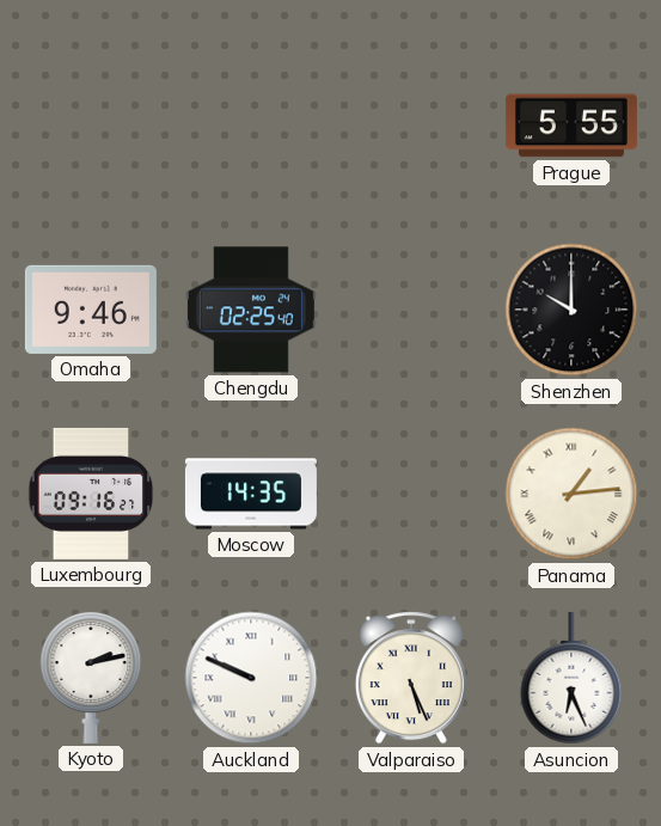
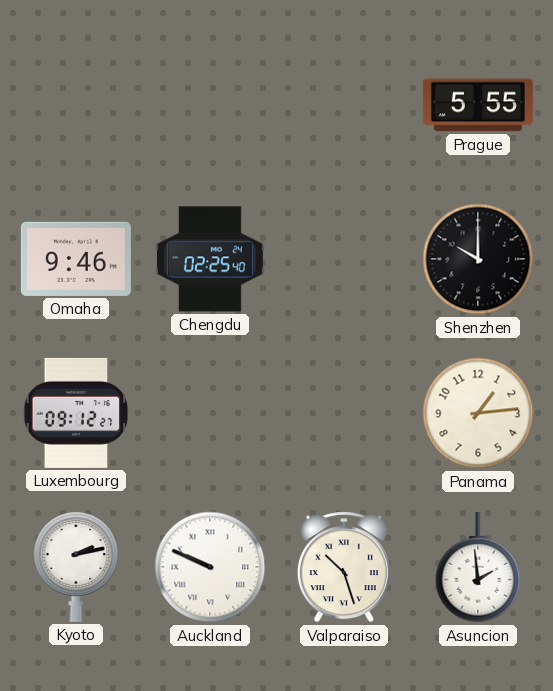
Luxembourg: 09:16 -> 09:12
Moscow: 14:35 -> none
Panama numerals: Roman -> Arabic
Valparaiso: 5:26 -> 10:27
Asuncion: 6:26 -> 1:59
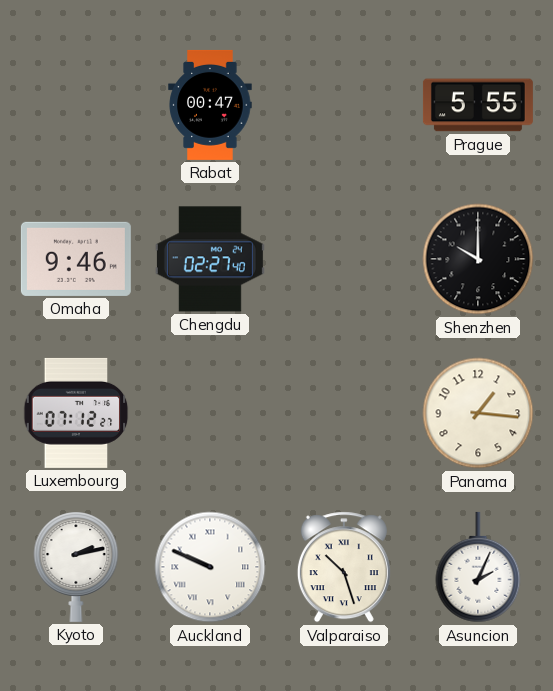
Rabat: none -> 00:47
Chengdu: 02:25 -> 02:27
Luxembourg: 09:12 -> 07:12
Panama: 1:14 -> 1:16
Asuncion: 1:59 -> 2:04
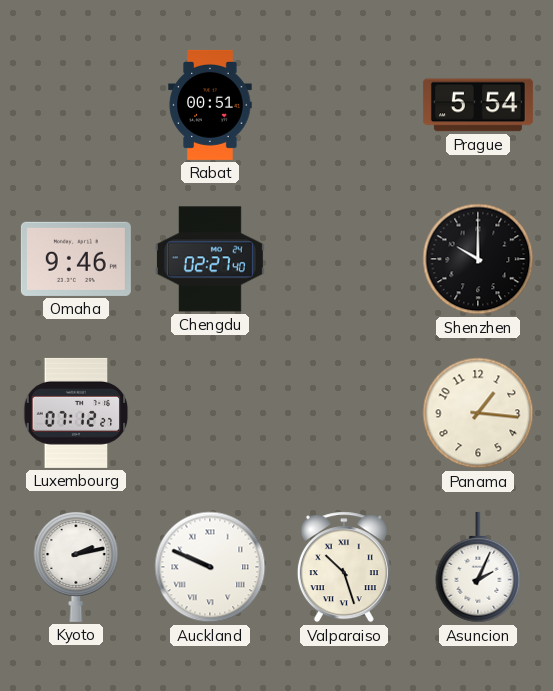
Rabat: 00:47 -> 00:51
Prague: 5:55 -> 5:54
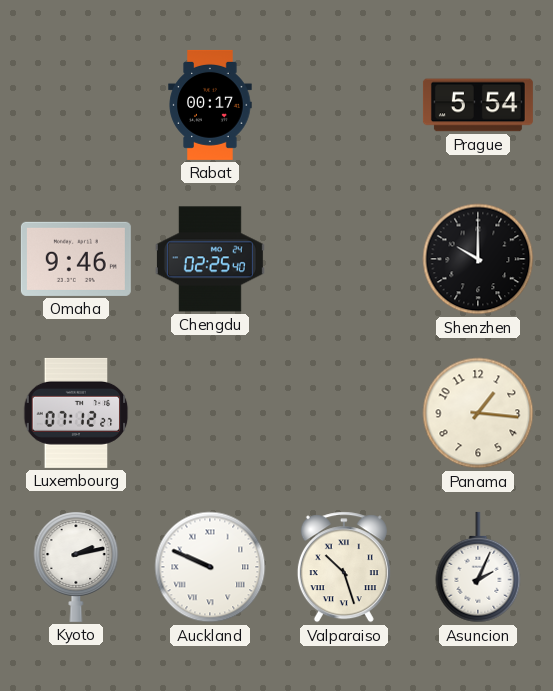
Rabat: 00:51 -> 00:17
Chengdu: 02:27 -> 02:25
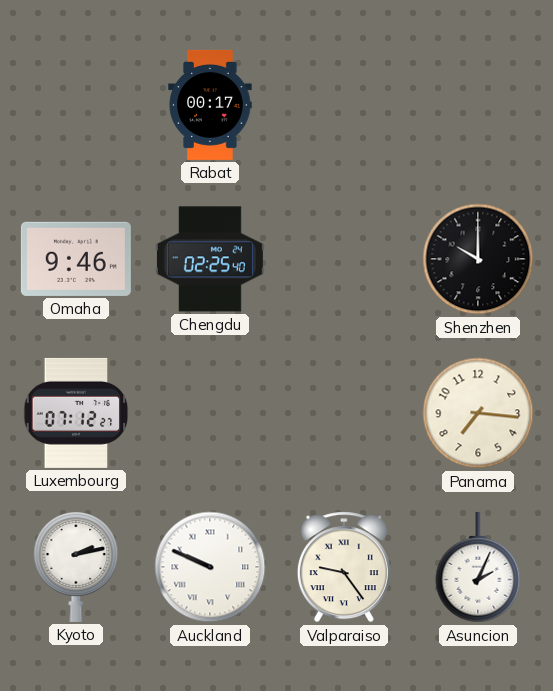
Prague: 5:54 -> none
Panama: 1:16 -> 7:16
Valparaiso: 10:27 -> 9:24
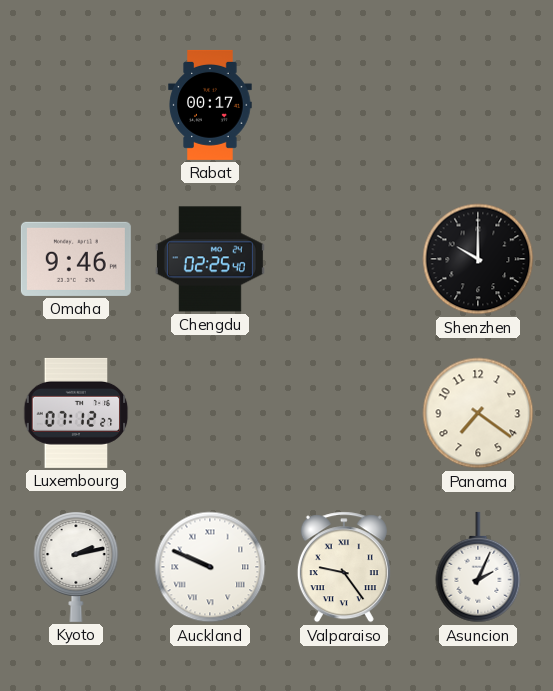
Panama: 7:16 -> 7:21
